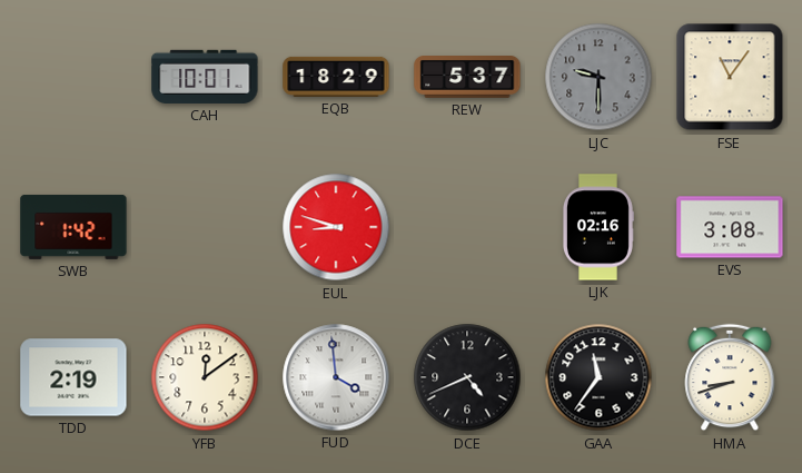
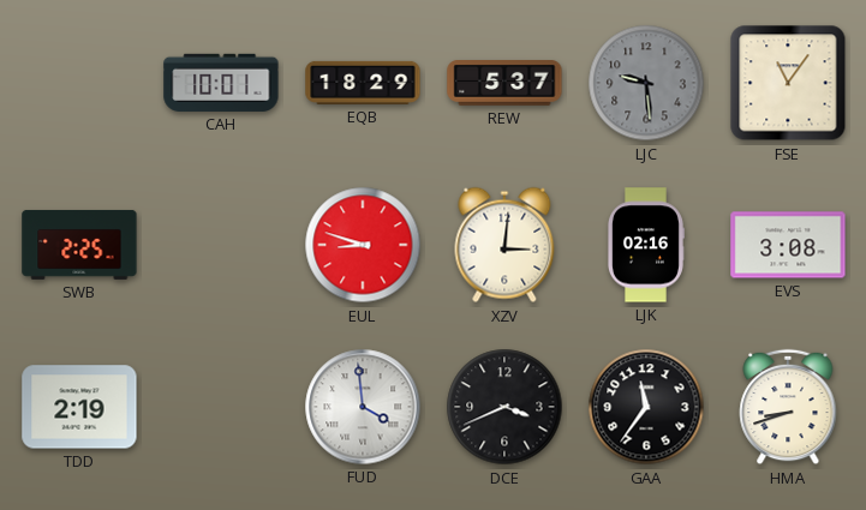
LJC: 9:30 -> 9:29
SWB: 1:42 -> 2:25
XZV: none -> 3:01
YFB: 12:09 -> none
DCE: 4:41 -> 3:41
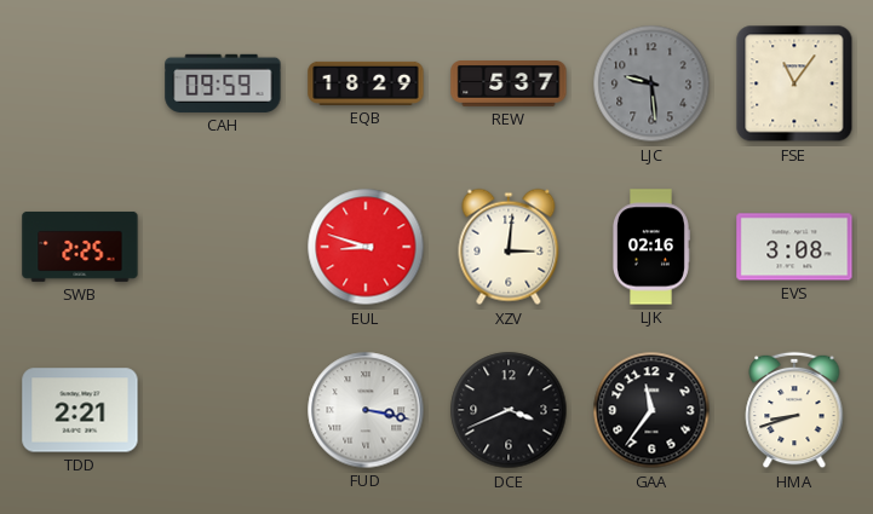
CAH: 10:01 -> 09:59
TDD: 2:19 -> 2:21
FUD: 3:59 -> 3:17
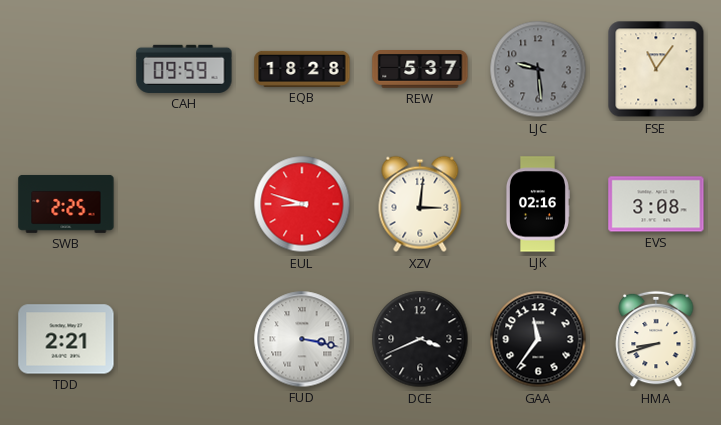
EQB: 18:29 -> 18:28
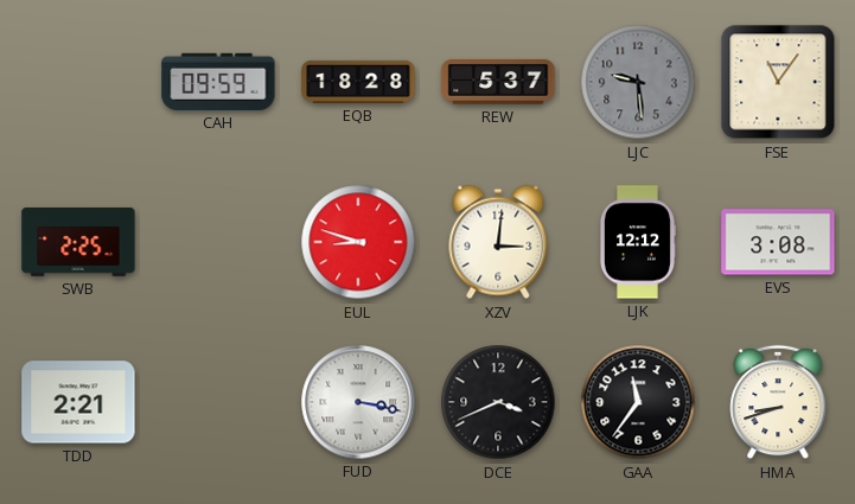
LJK: 02:16 -> 12:12
